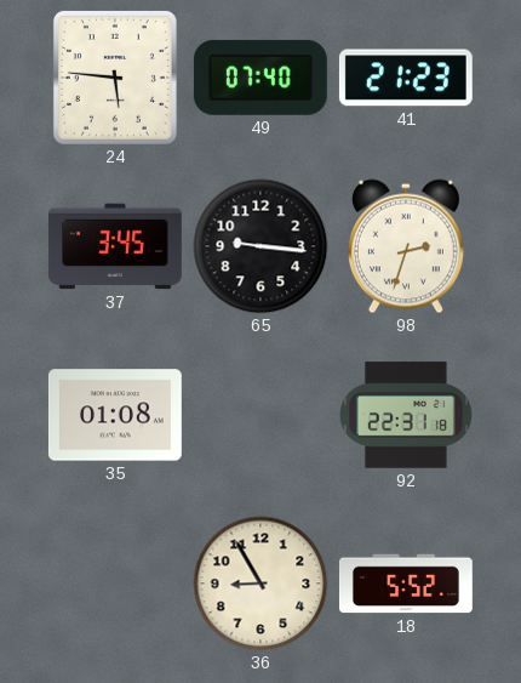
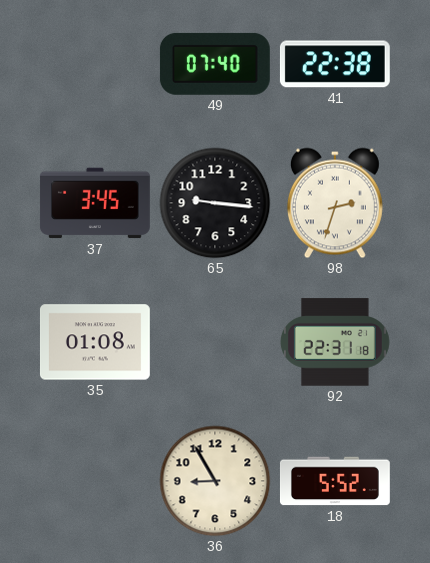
24: 5:46 -> none
41: 21:23 -> 22:38
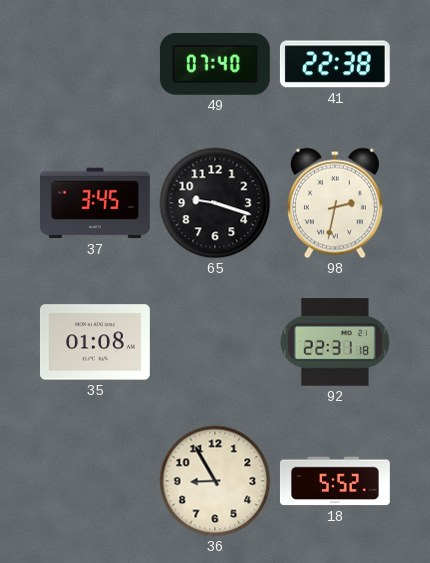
65: 9:16 -> 9:18
98: 2:33 -> 2:32
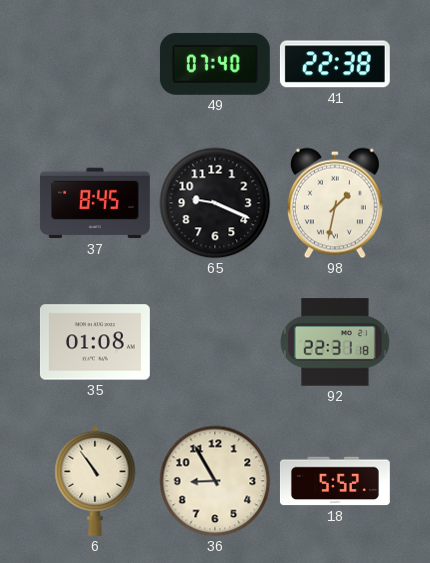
37: 3:45 -> 8:45
65: 9:18 -> 9:19
98: 2:32 -> 1:32
6: none -> 10:54
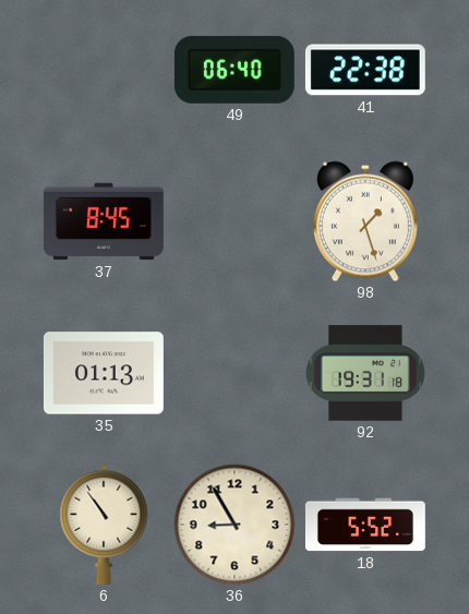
49: 07:40 -> 06:40
65: 9:19 -> none
98: 1:32 -> 1:27
35: 01:08 -> 01:13
92: 22:31 -> 19:31
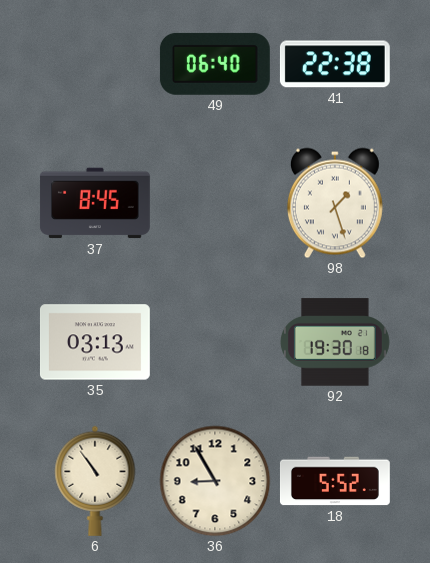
35: 01:13 -> 03:13
92: 19:31 -> 19:30
